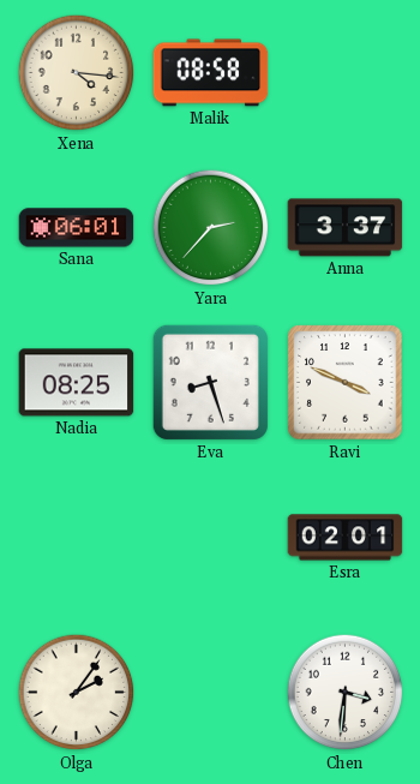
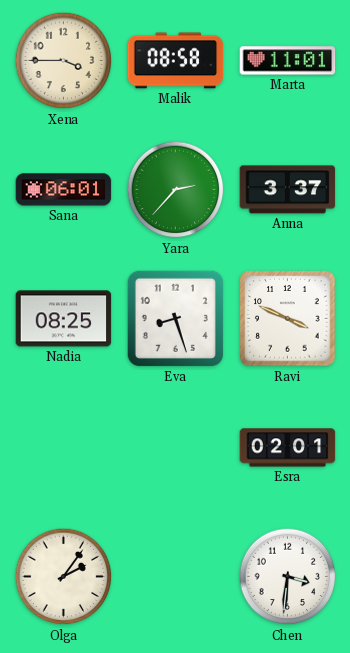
Xena: 4:16 -> 3:45
Marta: none -> 11:01
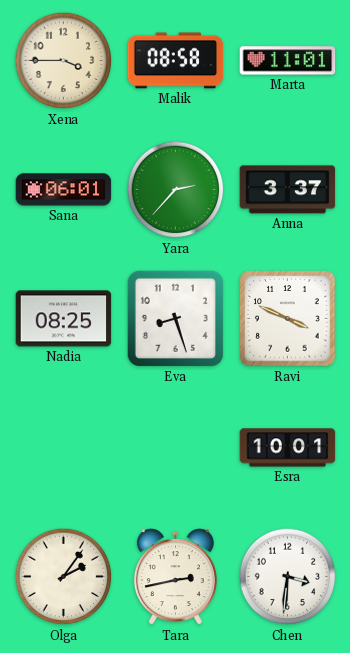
Esra: 02:01 -> 10:01
Tara: none -> 2:43
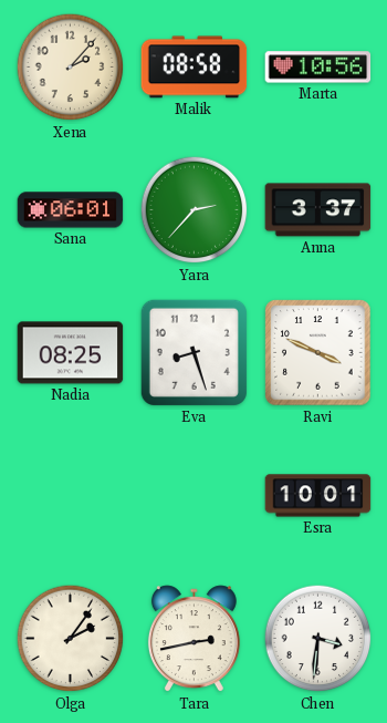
Xena: 3:45 -> 2:07
Marta: 11:01 -> 10:56
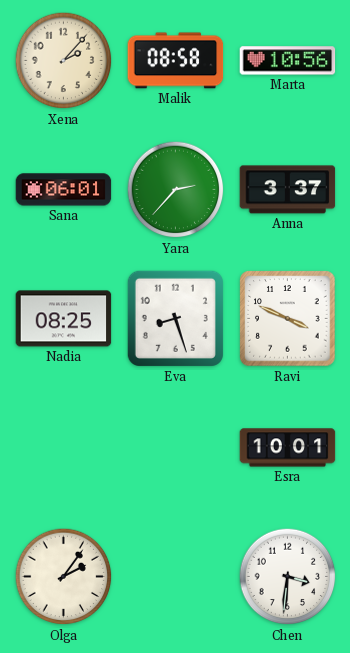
Tara: 2:43 -> none
